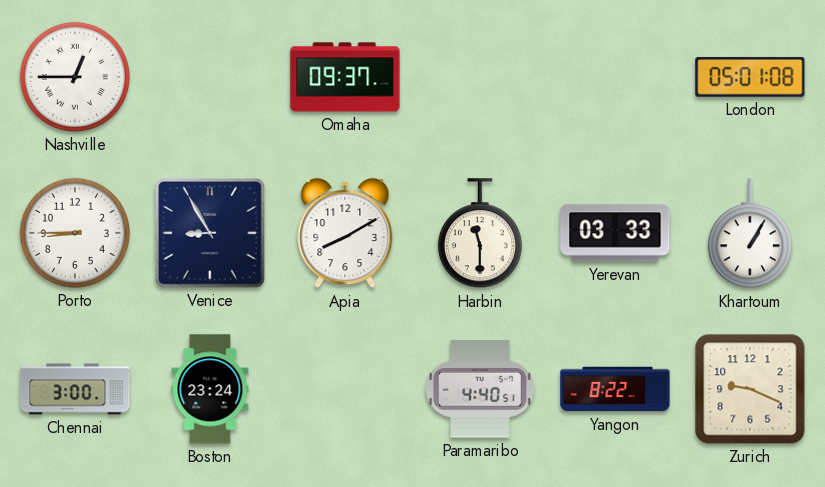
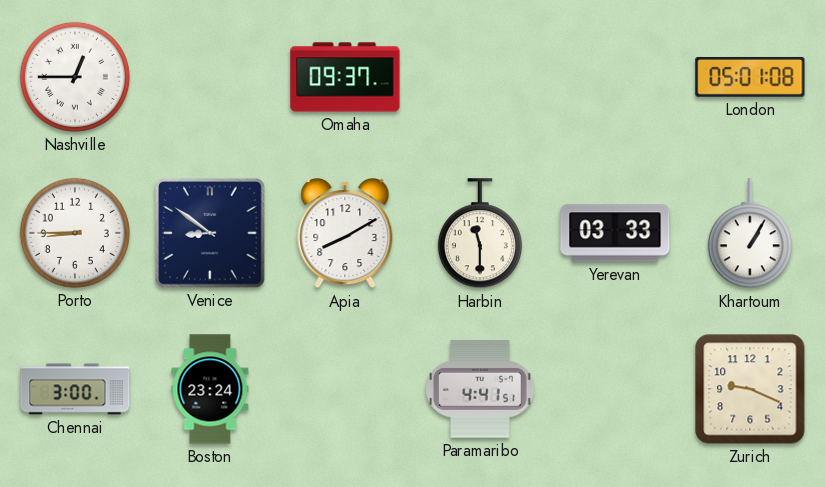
Venice: 8:55 -> 8:51
Paramaribo: 4:40 -> 4:41
Yangon: 8:22 -> none
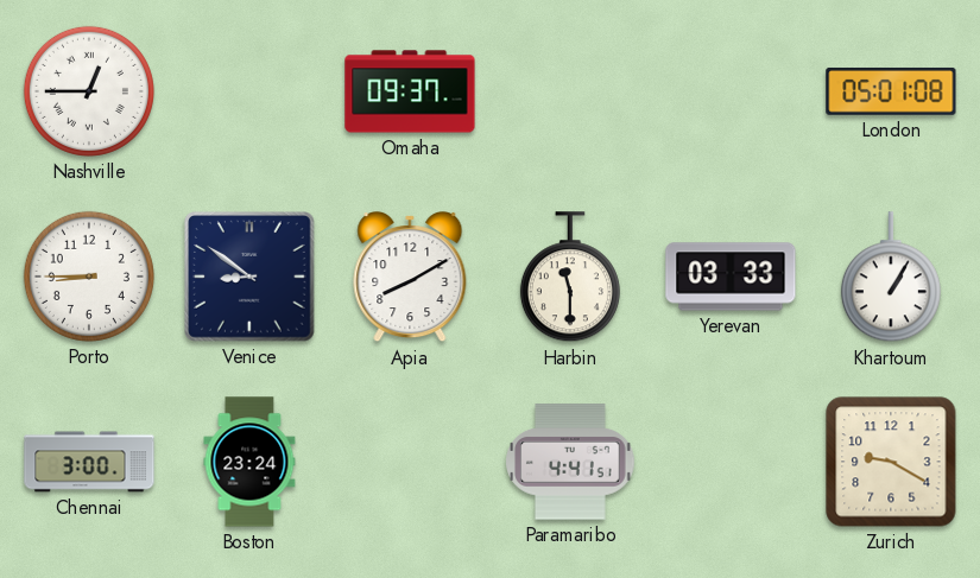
Zurich: 9:19 -> 9:20
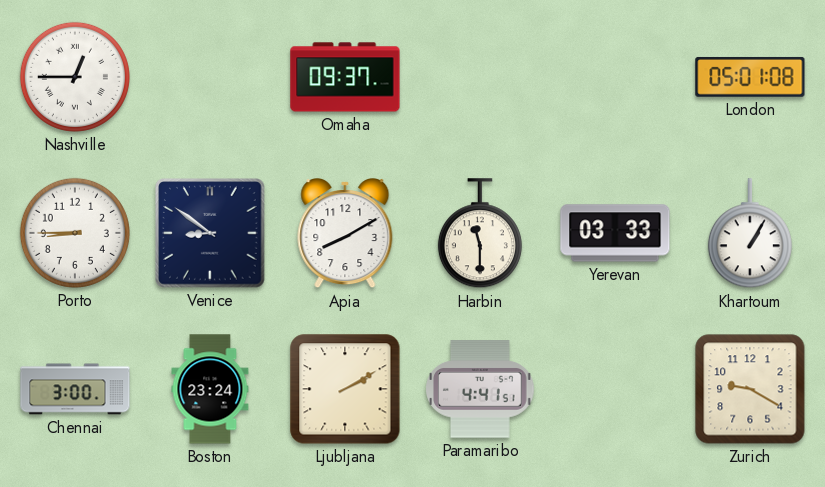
Ljubljana: none -> 2:10
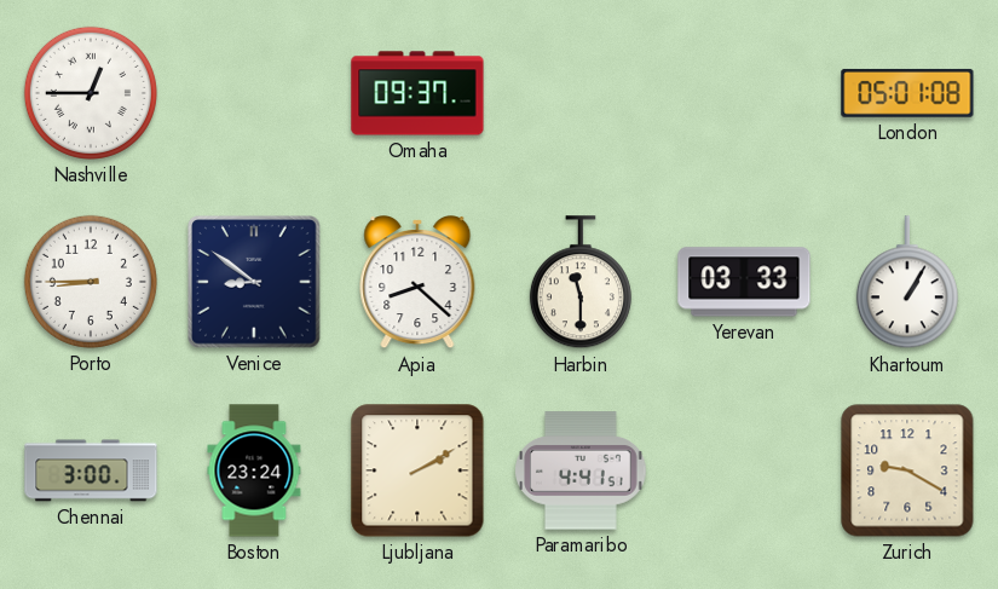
Apia: 8:10 -> 8:22
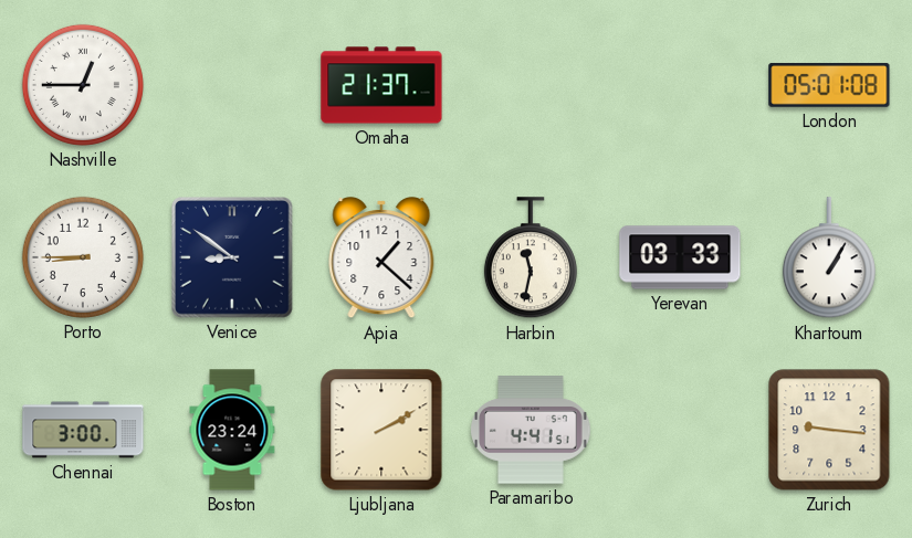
Omaha: 09:37 -> 21:37
Apia: 8:22 -> 1:22
Harbin: 11:30 -> 11:32
Zurich: 9:20 -> 9:16
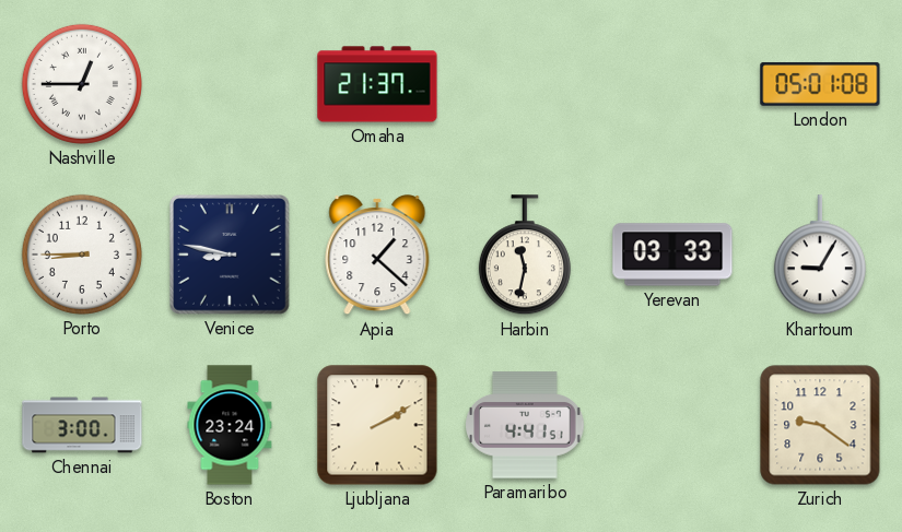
Venice: 8:51 -> 8:47
Khartoum: 1:05 -> 9:05
Zurich: 9:16 -> 9:21
